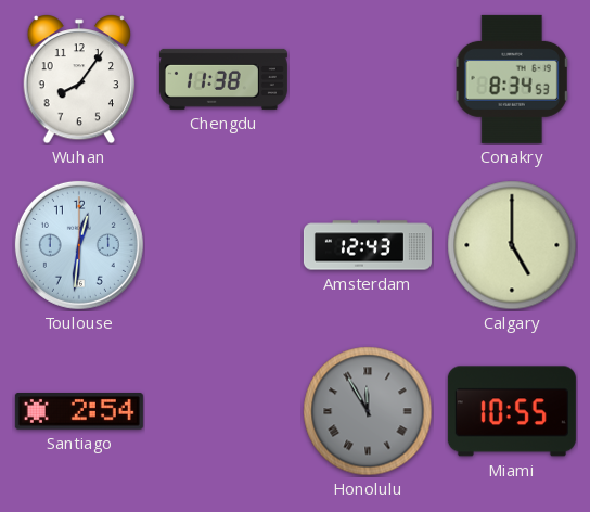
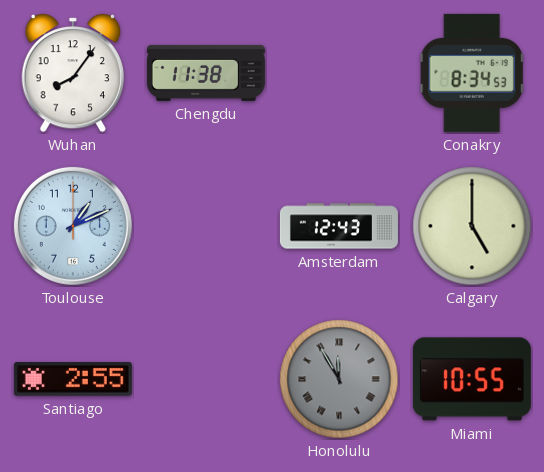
Toulouse: 12:31 -> 1:11
Santiago: 2:54 -> 2:55
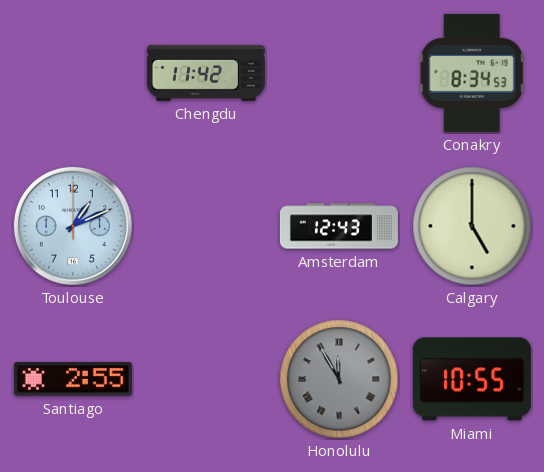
Wuhan: 8:06 -> none
Chengdu: 11:38 -> 11:42
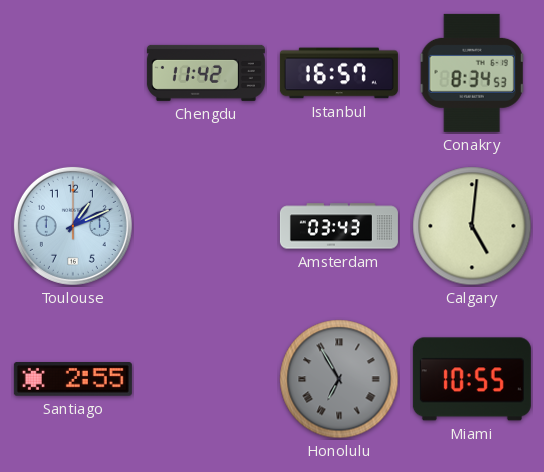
Istanbul: none -> 16:57
Amsterdam: 12:43 -> 03:43
Calgary: 5:00 -> 5:01
Honolulu: 11:55 -> 6:55
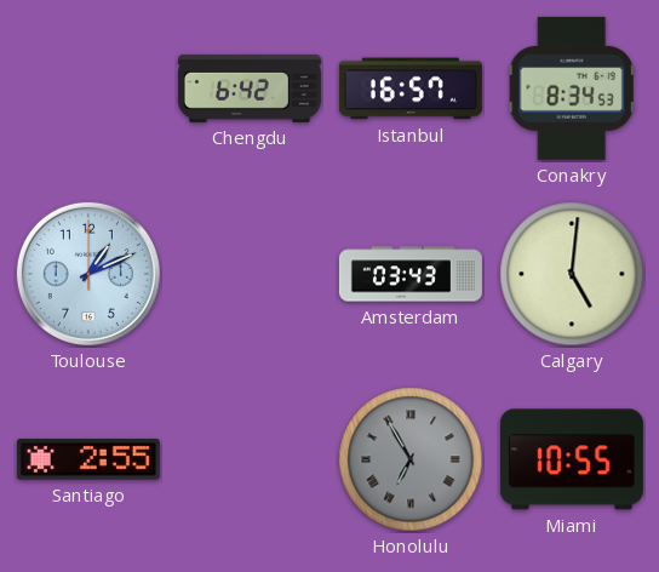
Chengdu: 11:42 -> 6:42
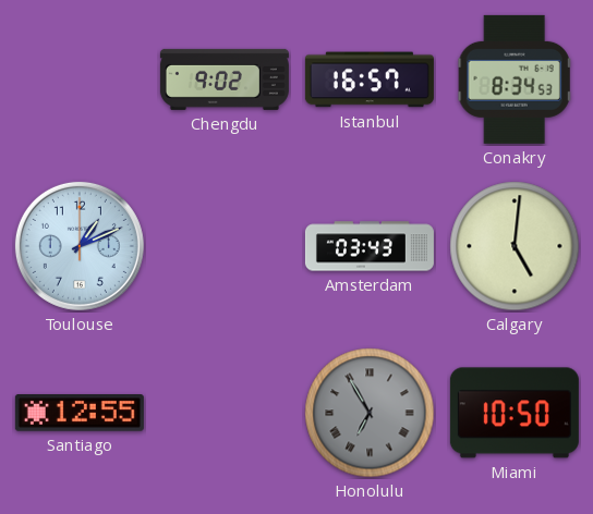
Chengdu: 6:42 -> 9:02
Santiago: 2:55 -> 12:55
Miami: 10:55 -> 10:50
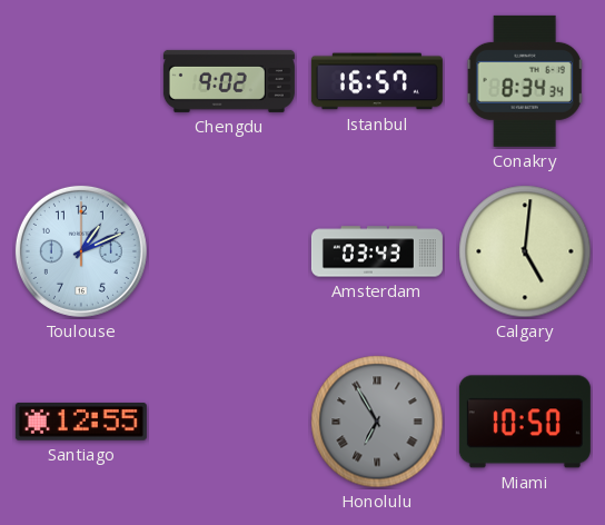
Conakry: 8:34:53 -> 8:34:34
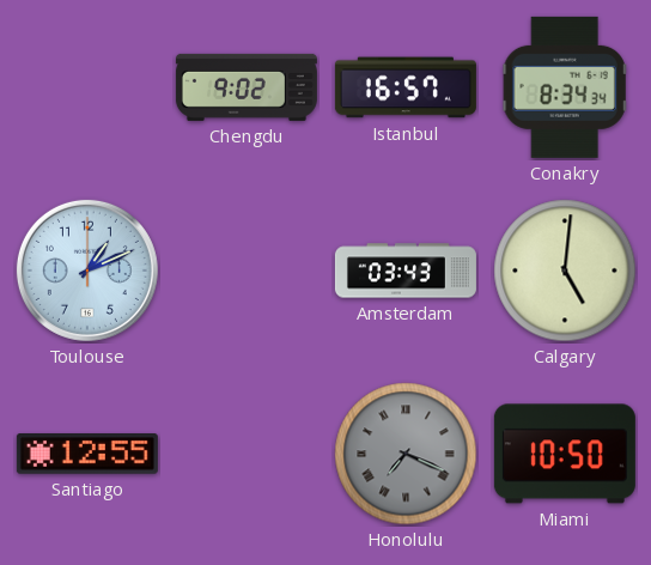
Honolulu: 6:55 -> 7:19
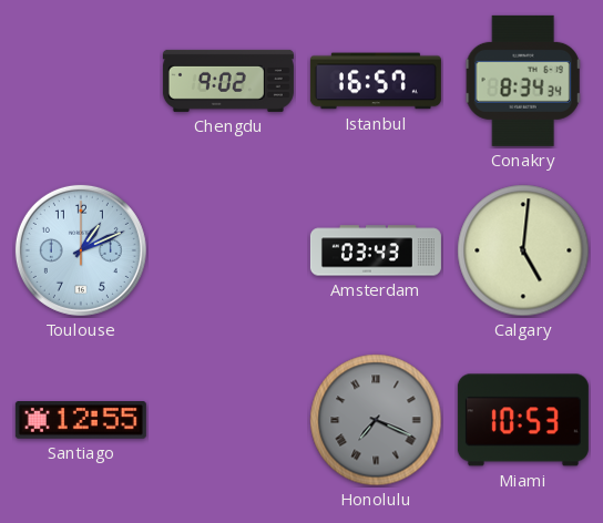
Miami: 10:50 -> 10:53
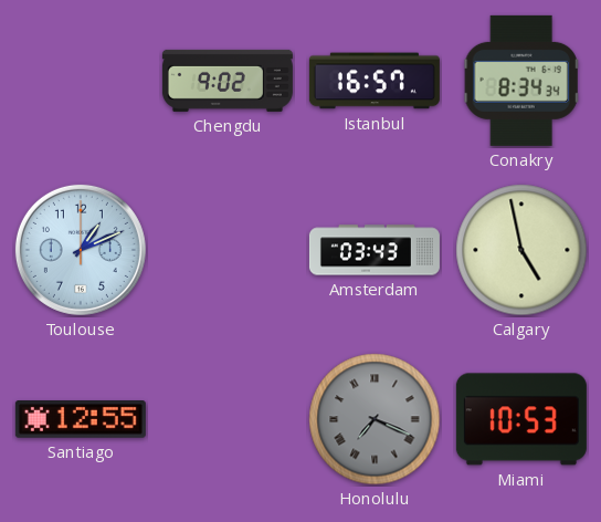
Calgary: 5:01 -> 4:58
